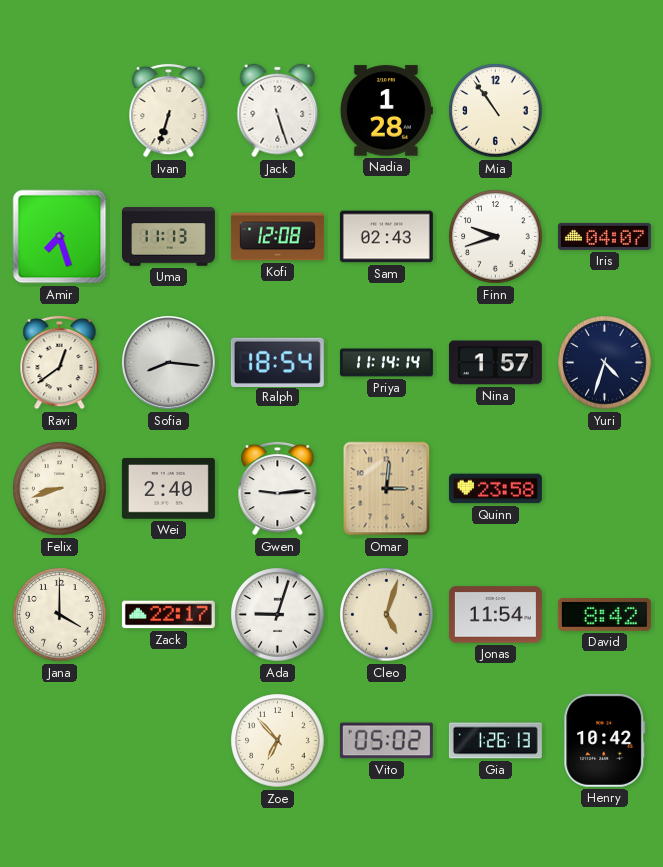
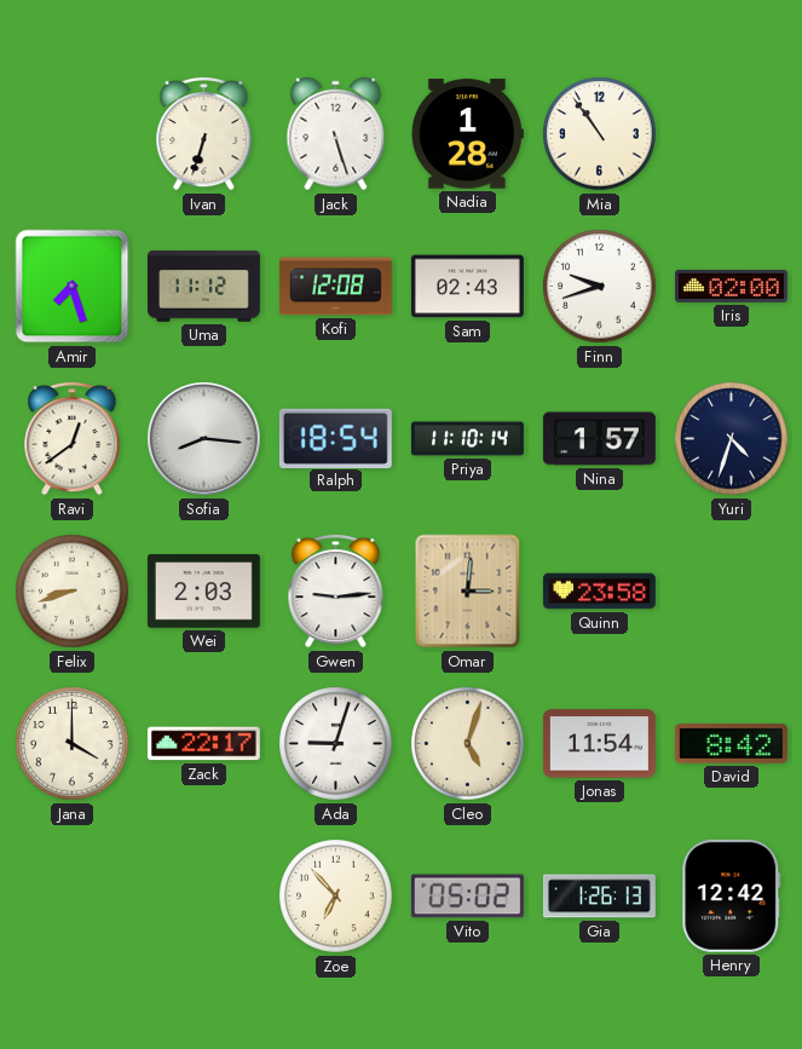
Uma: 11:13 -> 11:12
Iris: 04:07 -> 02:00
Priya: 11:14 -> 11:10
Wei: 2:40 -> 2:03
Henry: 10:42 -> 12:42
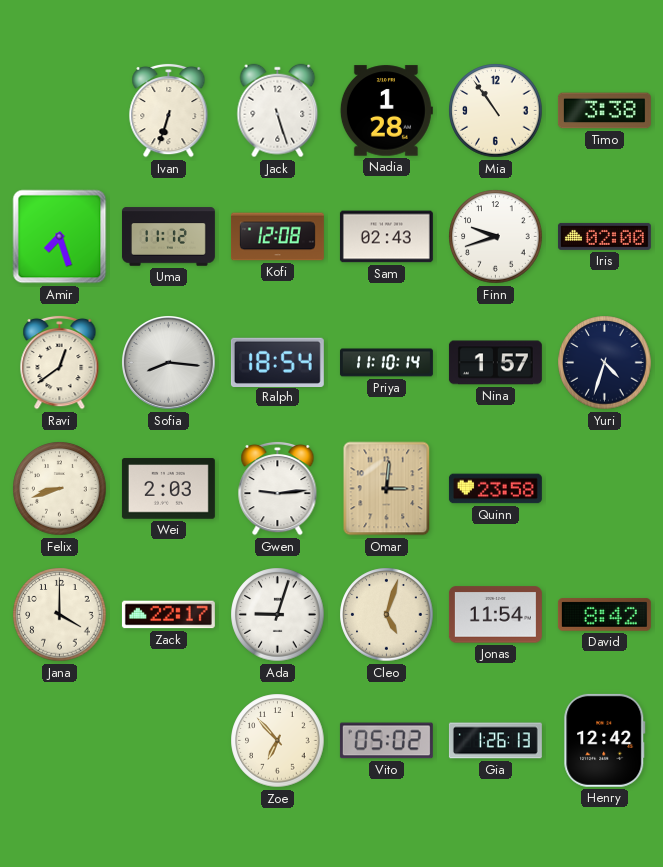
Timo: none -> 3:38
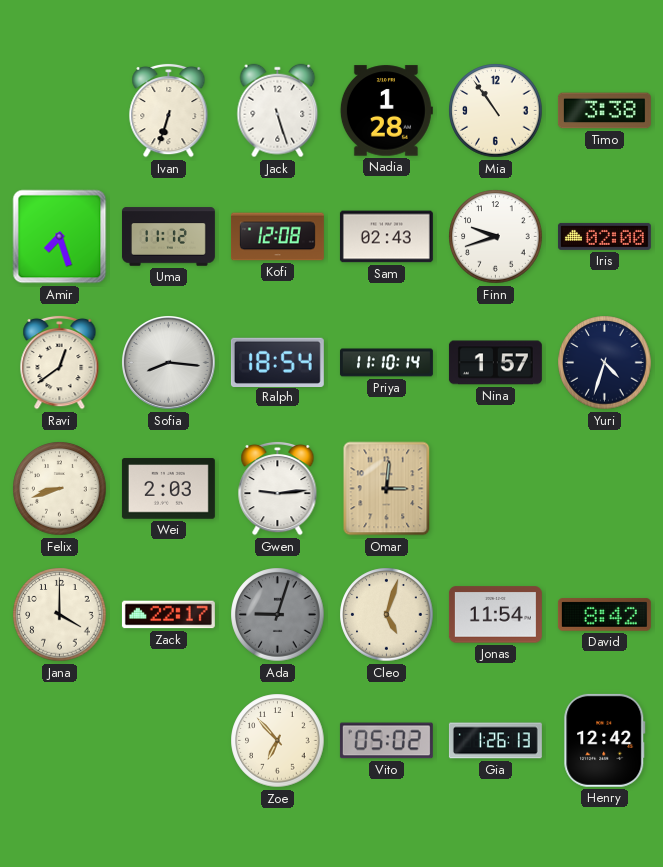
Quinn: 23:58 -> none
Ada dial: white -> grey
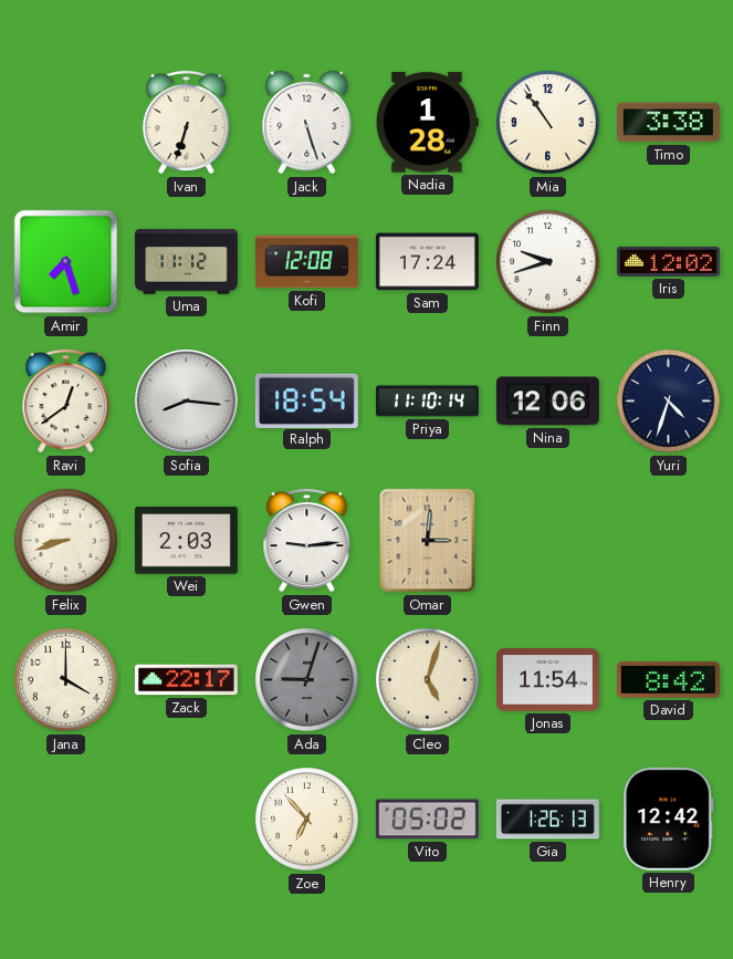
Sam: 02:43 -> 17:24
Iris: 02:00 -> 12:02
Nina: 1:57 -> 12:06
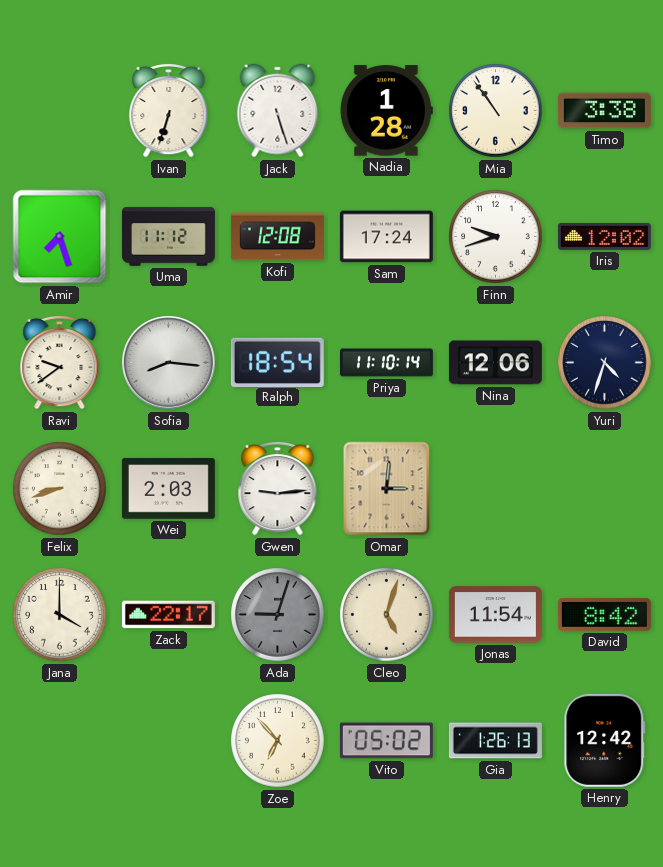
Ravi: 12:39 -> 9:39
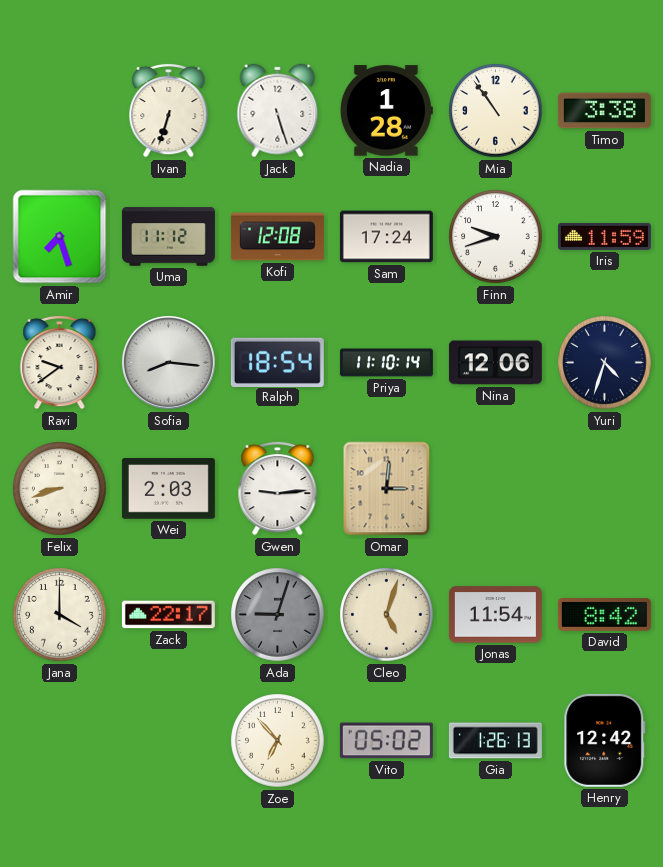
Iris: 12:02 -> 11:59
